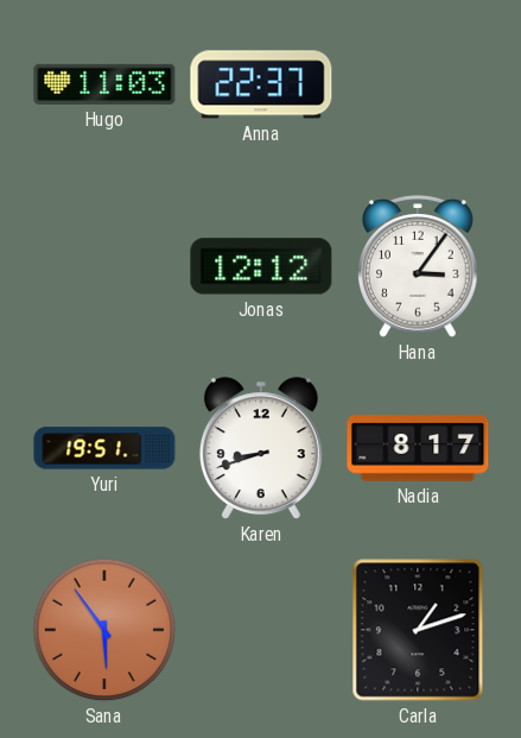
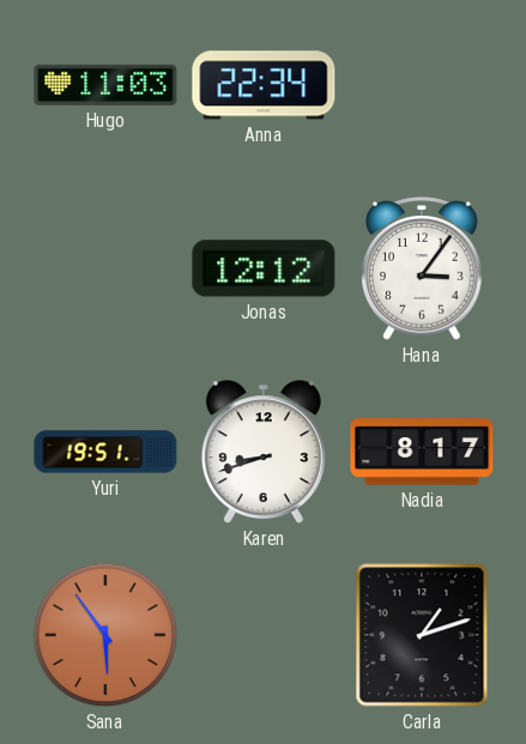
Anna: 22:37 -> 22:34
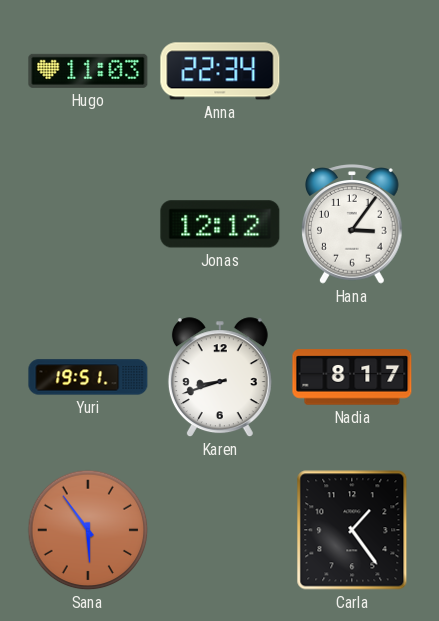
Carla: 1:12 -> 1:24
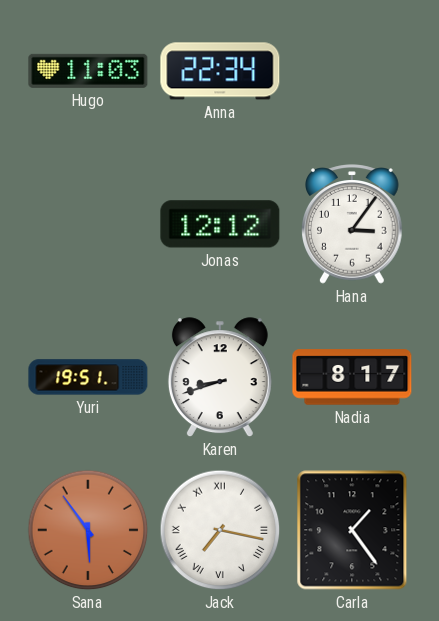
Jack: none -> 7:17
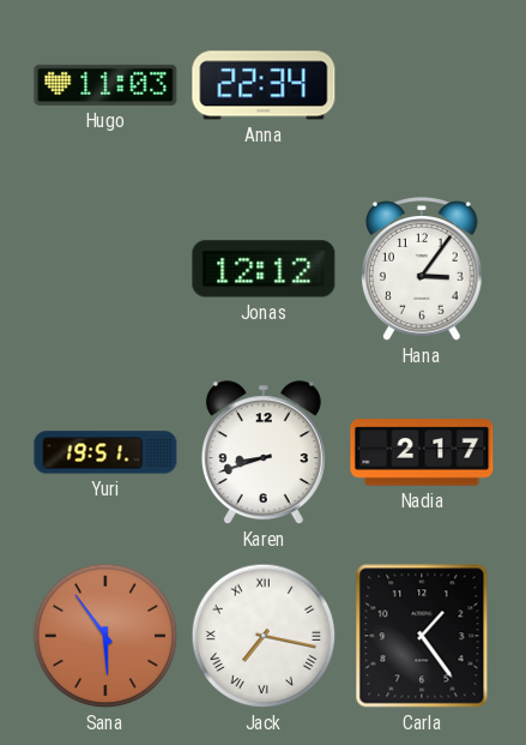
Nadia: 8:17 -> 2:17
